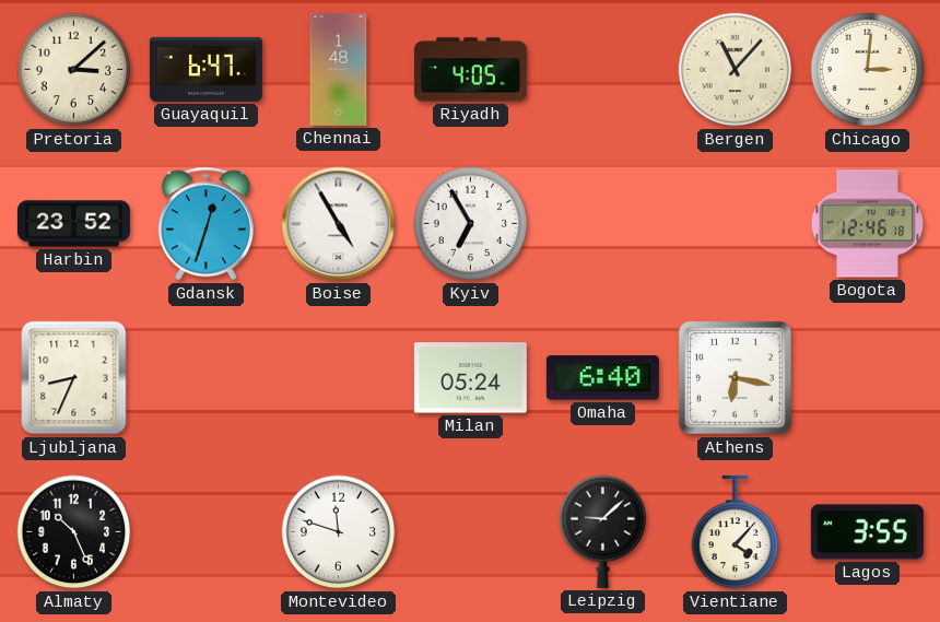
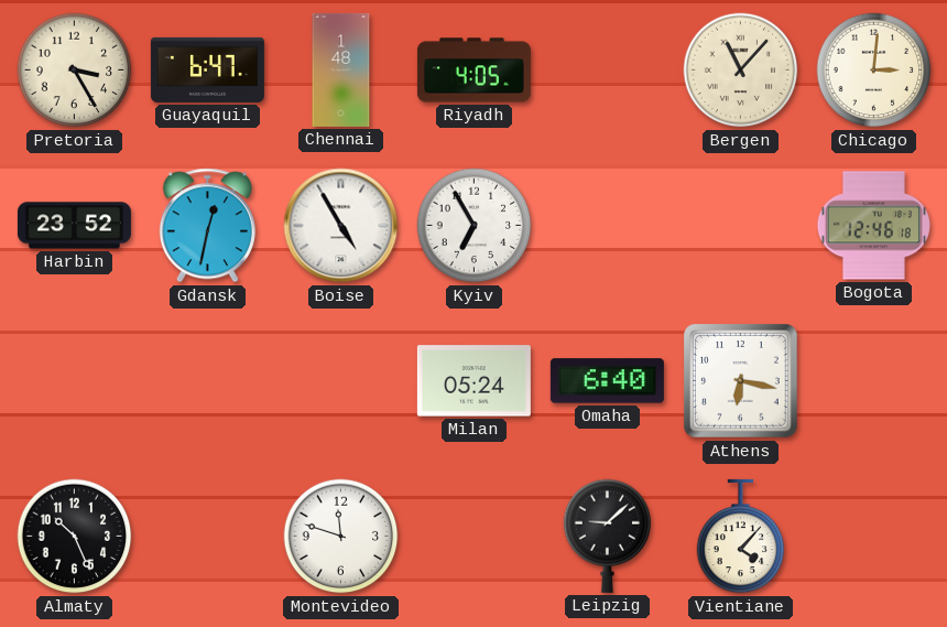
Pretoria: 3:08 -> 3:25
Gdansk: 12:33 -> 12:32
Ljubljana: 8:34 -> none
Lagos: 3:55 -> none
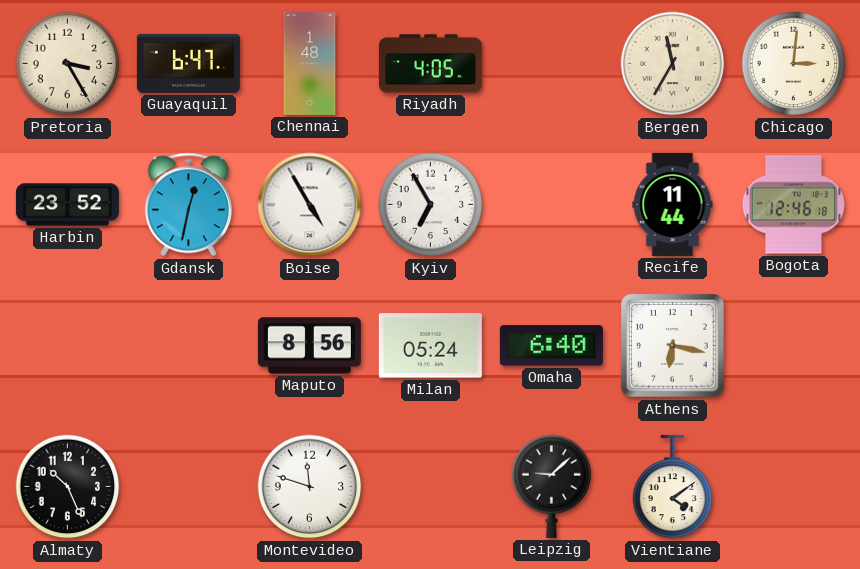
Bergen: 11:07 -> 11:35
Recife: none -> 11:44
Maputo: none -> 8:56
Vientiane: 4:07 -> 4:09
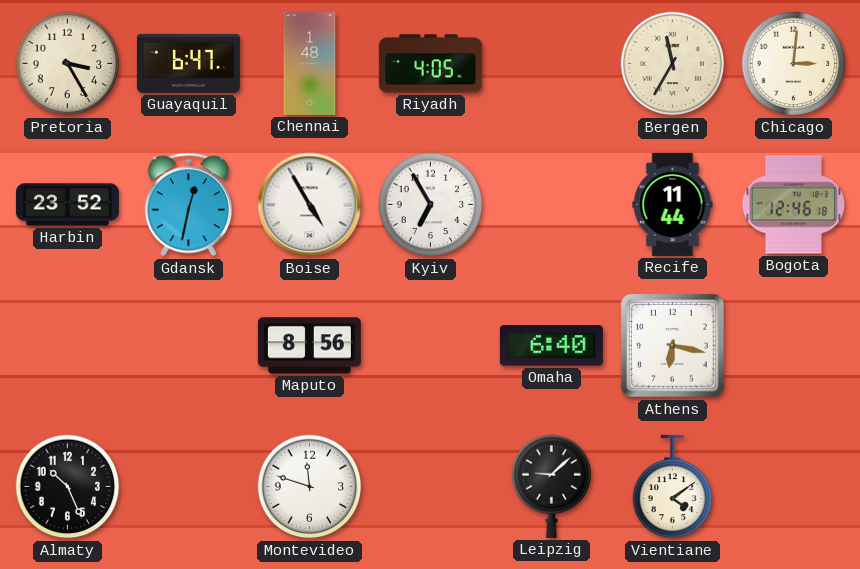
Milan: 05:24 -> none
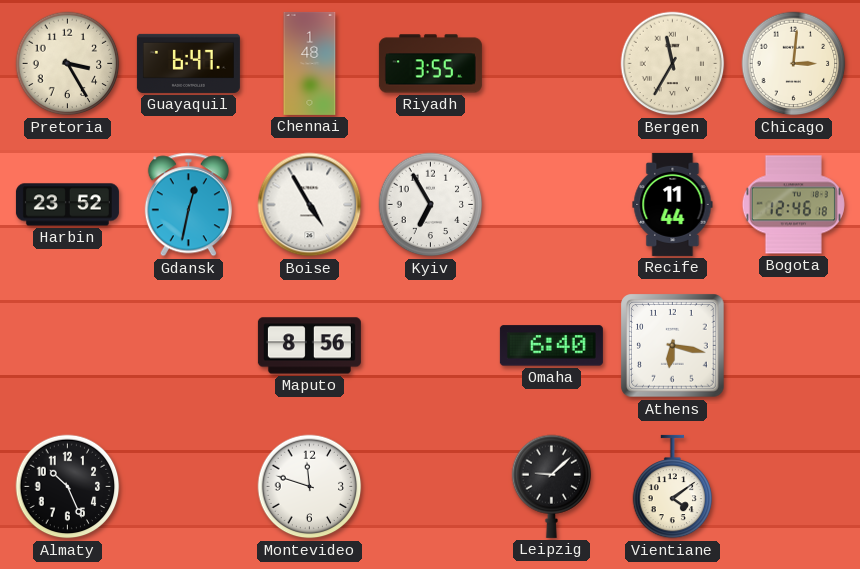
Riyadh: 4:05 -> 3:55
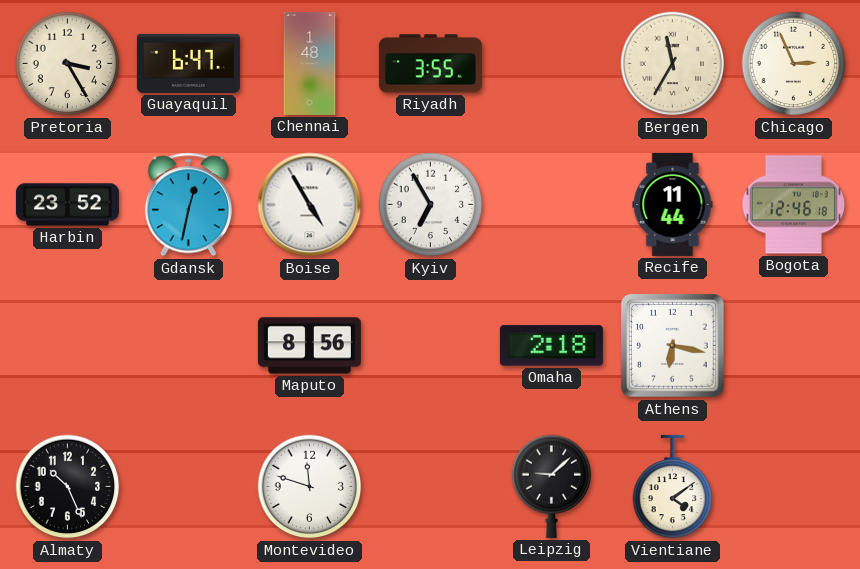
Chicago: 3:01 -> 2:56
Omaha: 6:40 -> 2:18
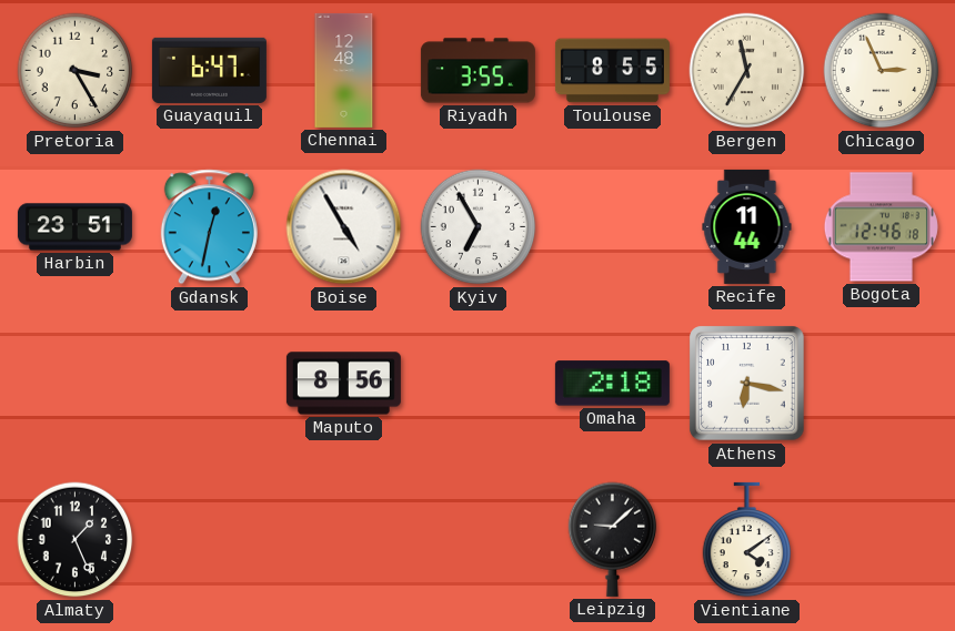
Chennai: 1:48 -> 12:48
Toulouse: none -> 8:55
Harbin: 23:52 -> 23:51
Almaty: 10:26 -> 1:26
Montevideo: 11:48 -> none
